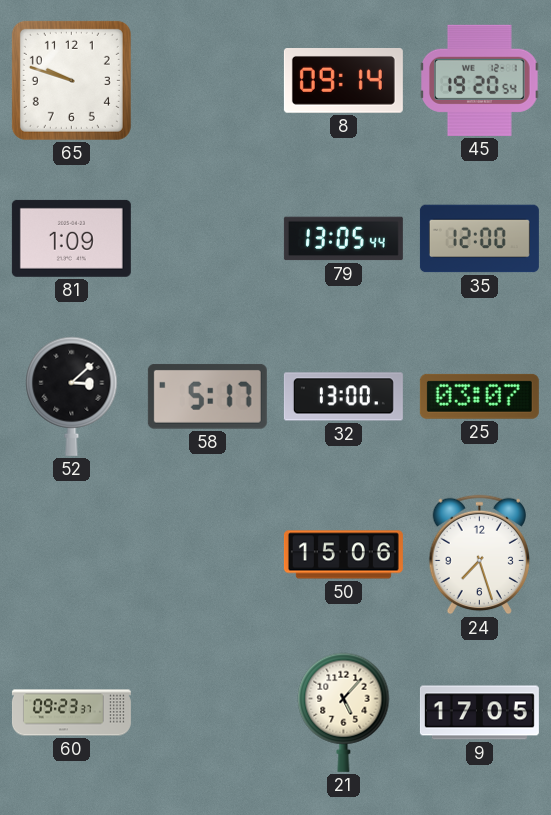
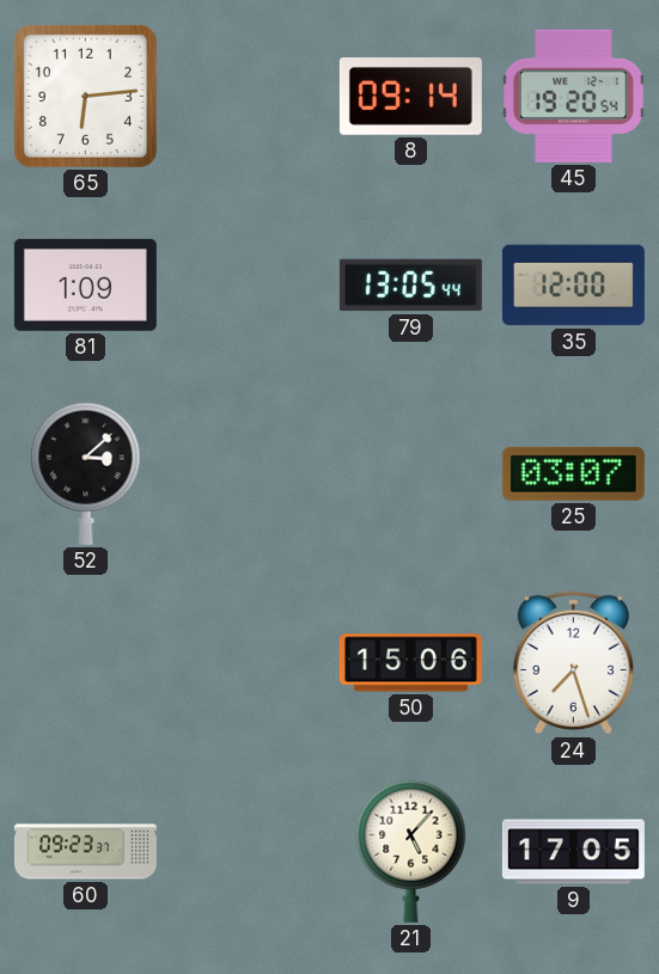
65: 9:48 -> 6:14
58: 5:17 -> none
32: 13:00 -> none
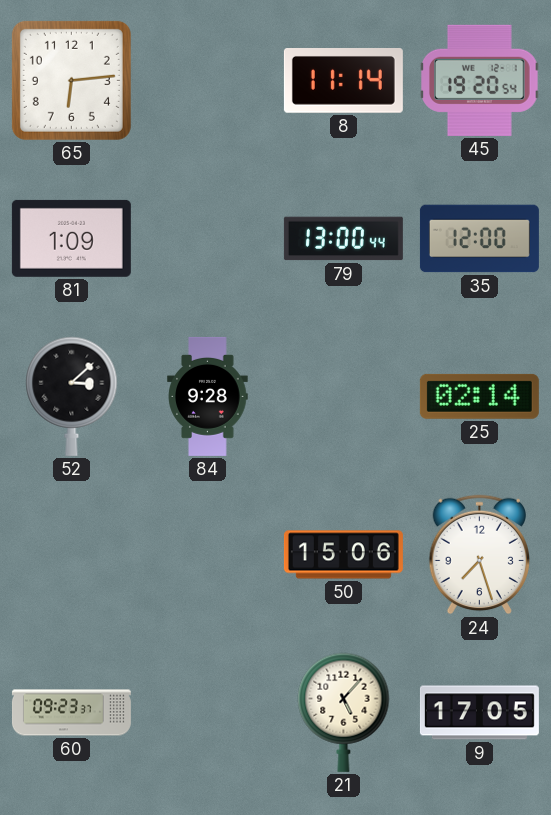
8: 09:14 -> 11:14
79: 13:05 -> 13:00
84: none -> 9:28
25: 03:07 -> 02:14
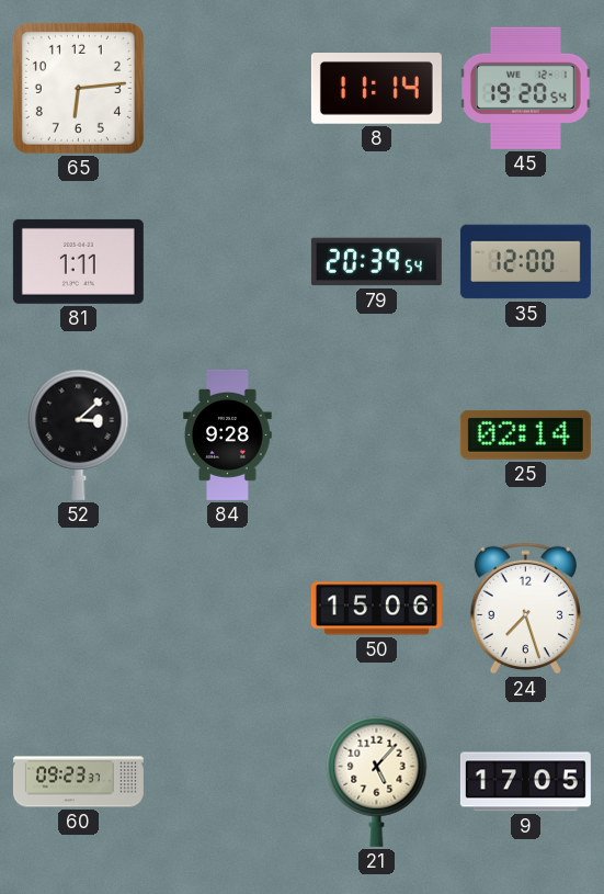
81: 1:09 -> 1:11
79: 13:00 -> 20:39
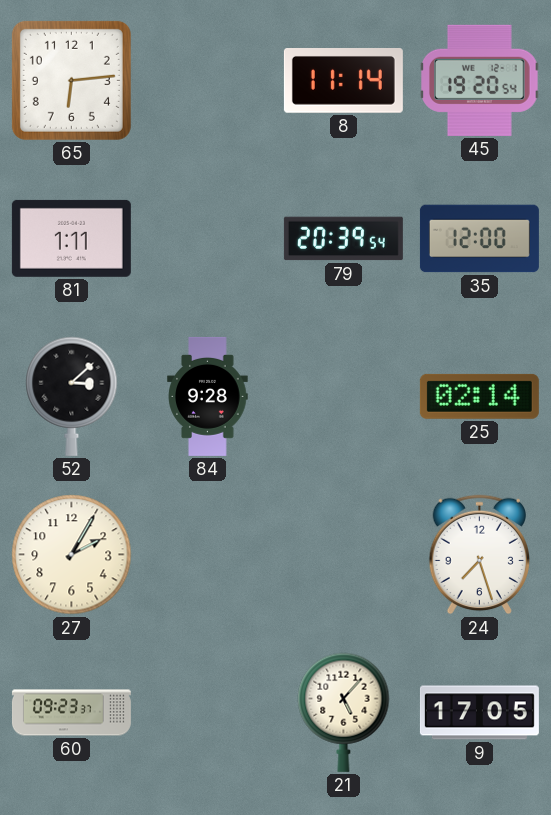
27: none -> 2:05
50: 15:06 -> none
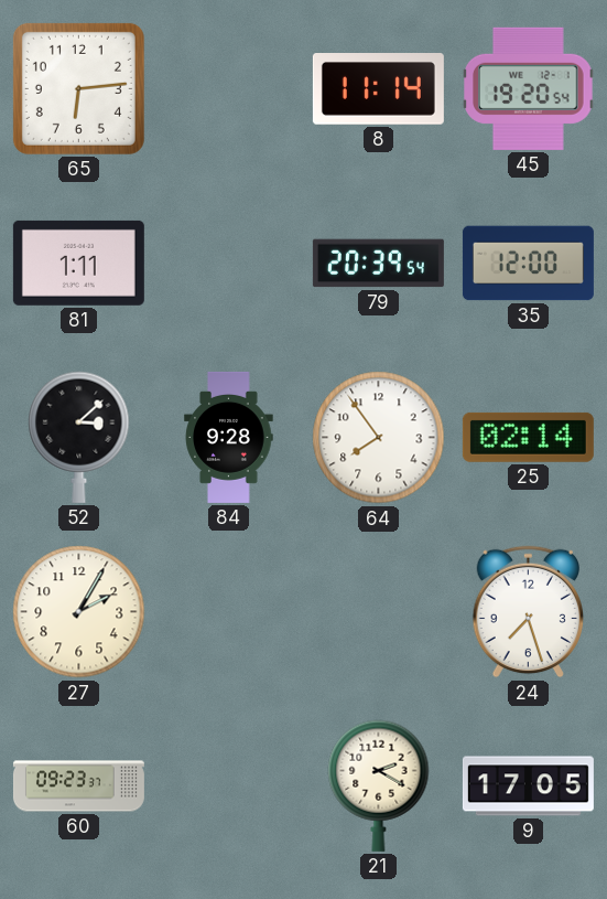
64: none -> 7:54
21: 5:07 -> 2:20
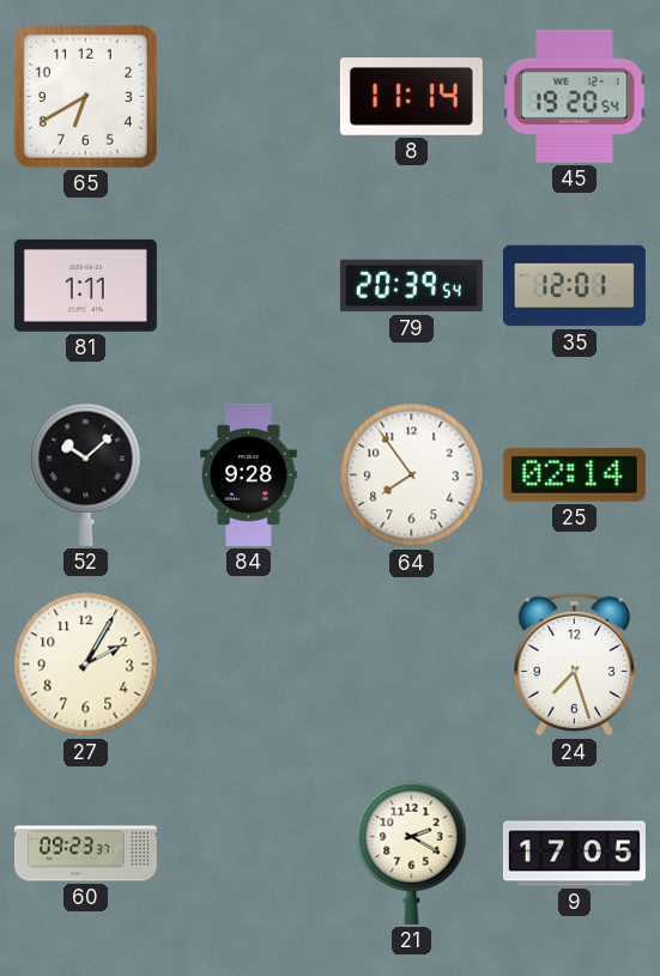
65: 6:14 -> 6:40
35: 12:00 -> 12:01
52: 3:08 -> 10:08
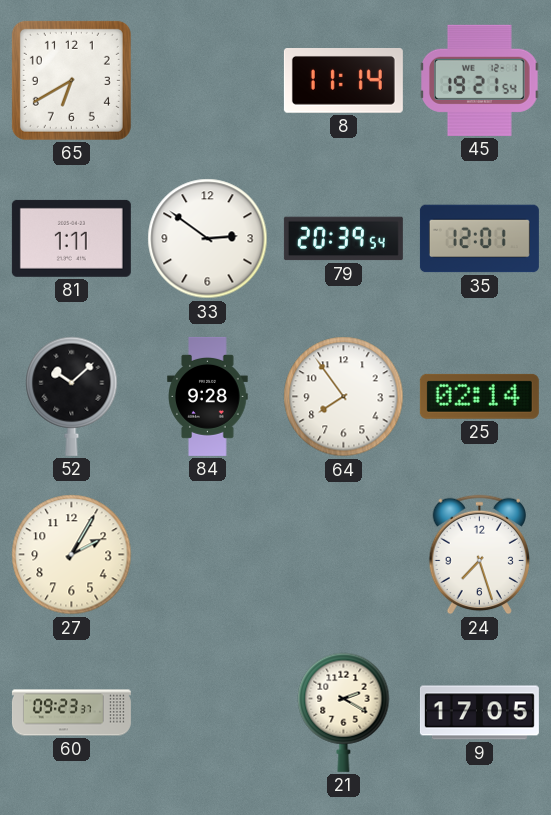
45: 19:20 -> 19:21
33: none -> 2:51
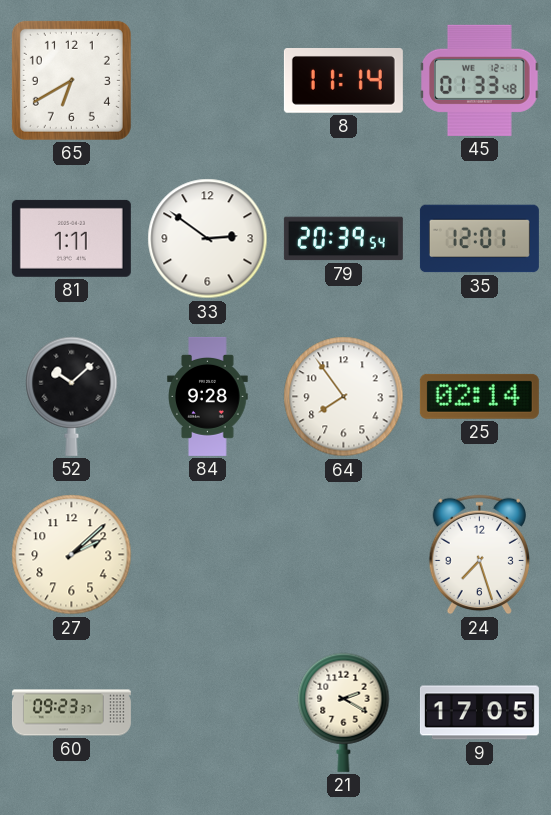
45: 19:21 -> 01:33
27: 2:05 -> 2:08
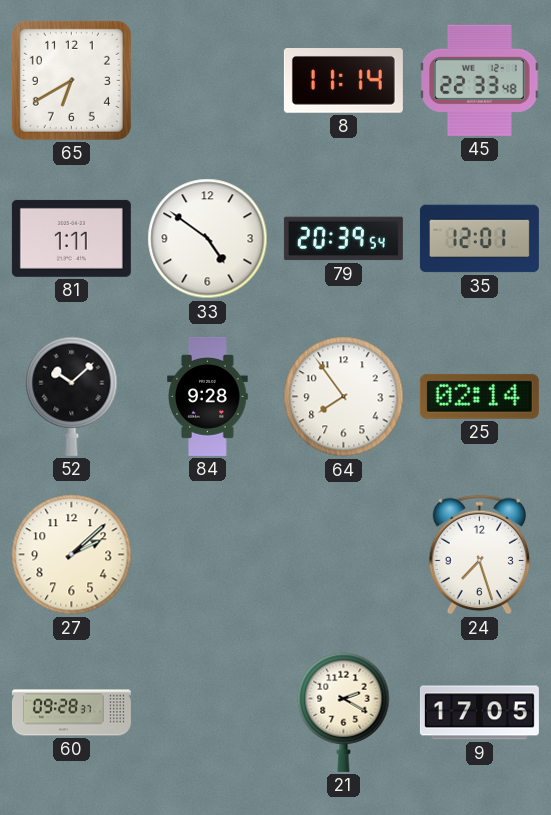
45: 01:33 -> 22:33
33: 2:51 -> 4:51
60: 09:23 -> 09:28
